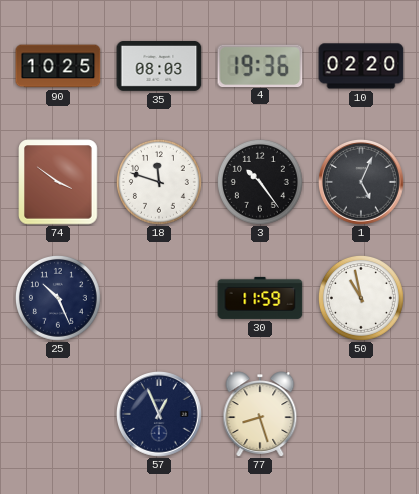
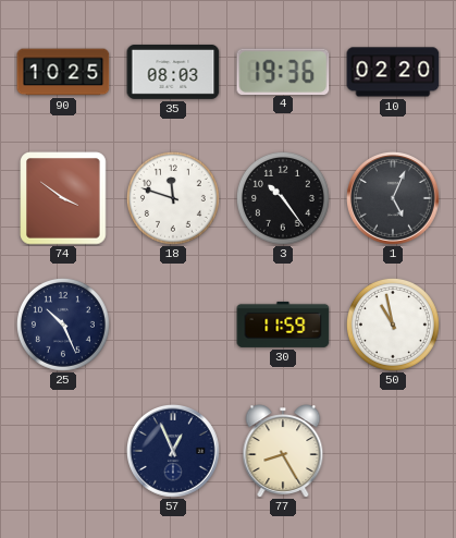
77: 8:27 -> 8:25
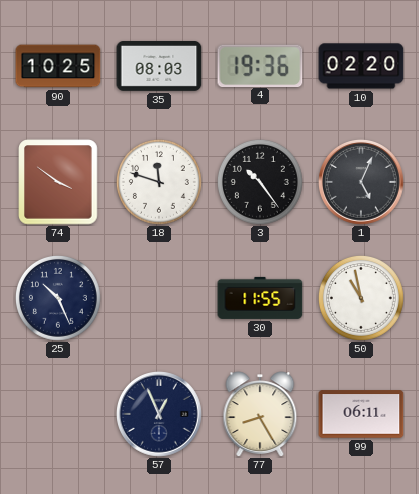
30: 11:59 -> 11:55
99: none -> 06:11
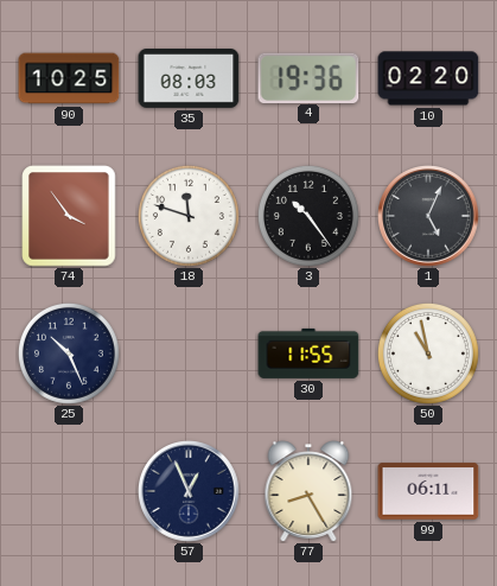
74: 3:51 -> 3:54
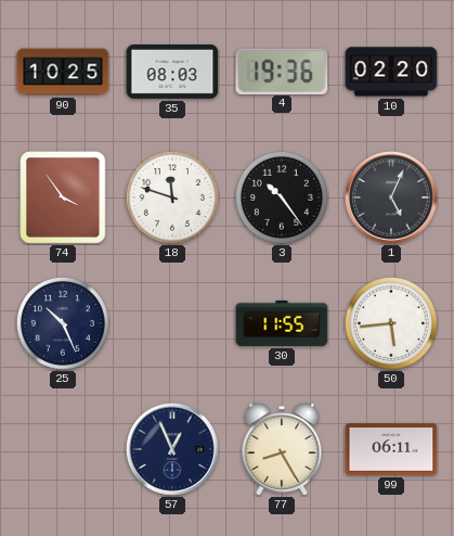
50: 10:58 -> 5:44
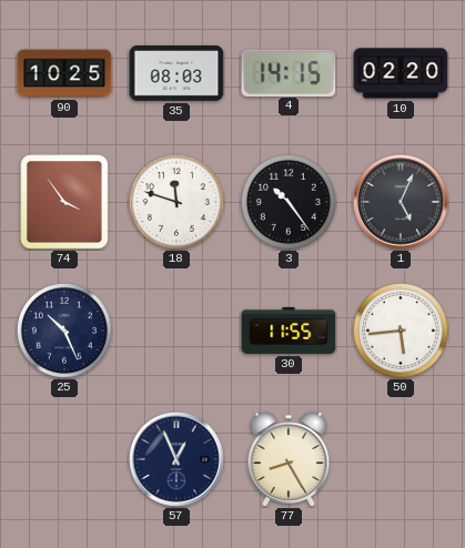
4: 19:36 -> 14:15
99: 06:11 -> none
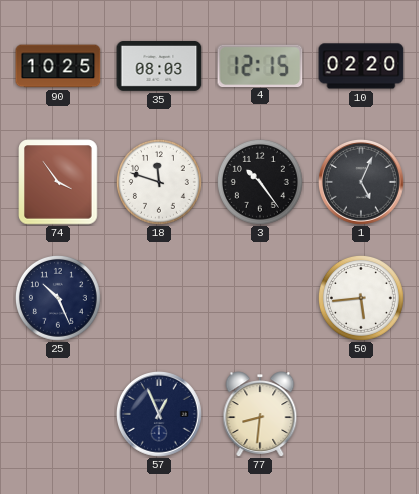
4: 14:15 -> 12:15
30: 11:55 -> none
77: 8:25 -> 8:31
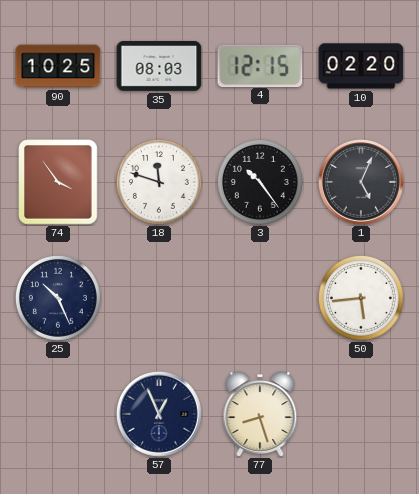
77: 8:31 -> 8:27
